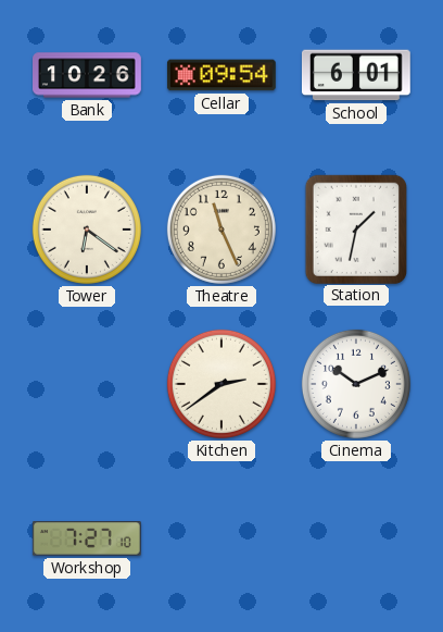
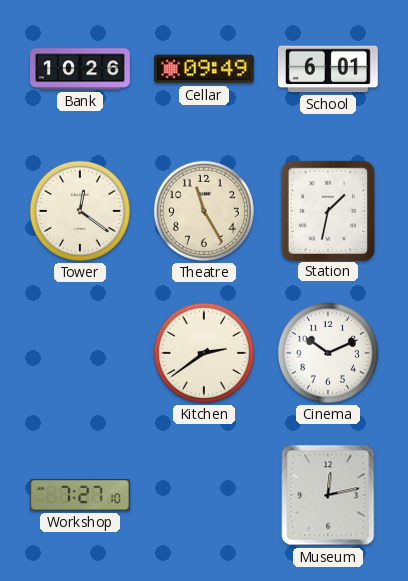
Cellar: 09:54 -> 09:49
Tower: 6:21 -> 12:21
Theatre: 11:26 -> 11:25
Museum: none -> 12:13
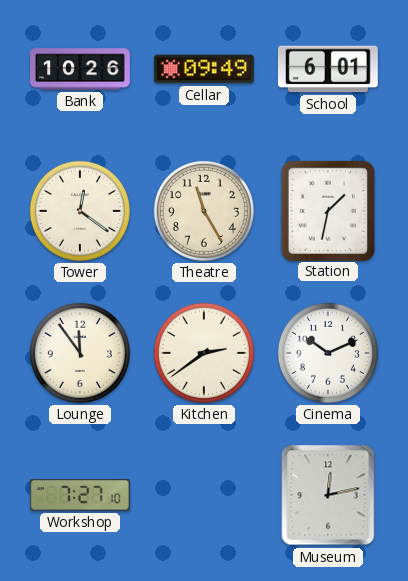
Lounge: none -> 11:54
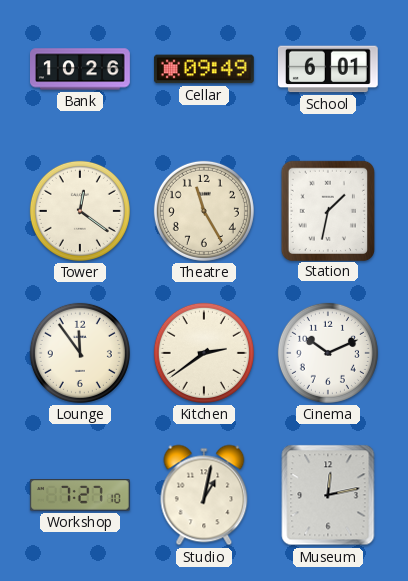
Studio: none -> 1:02
